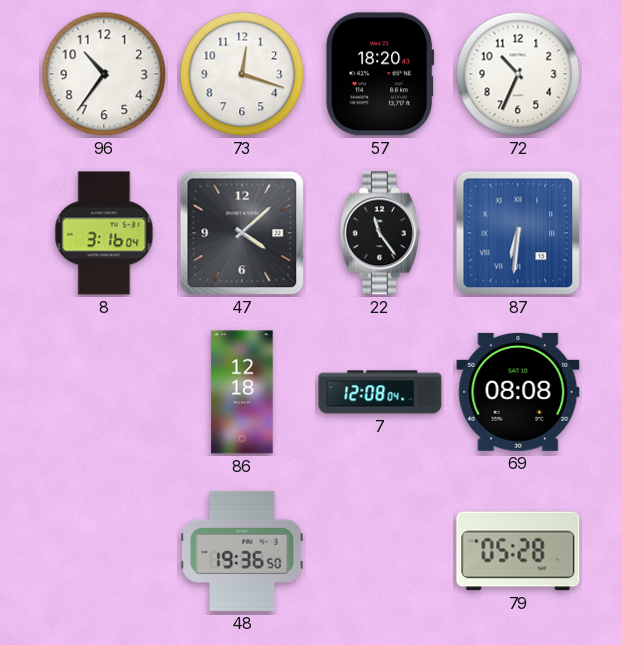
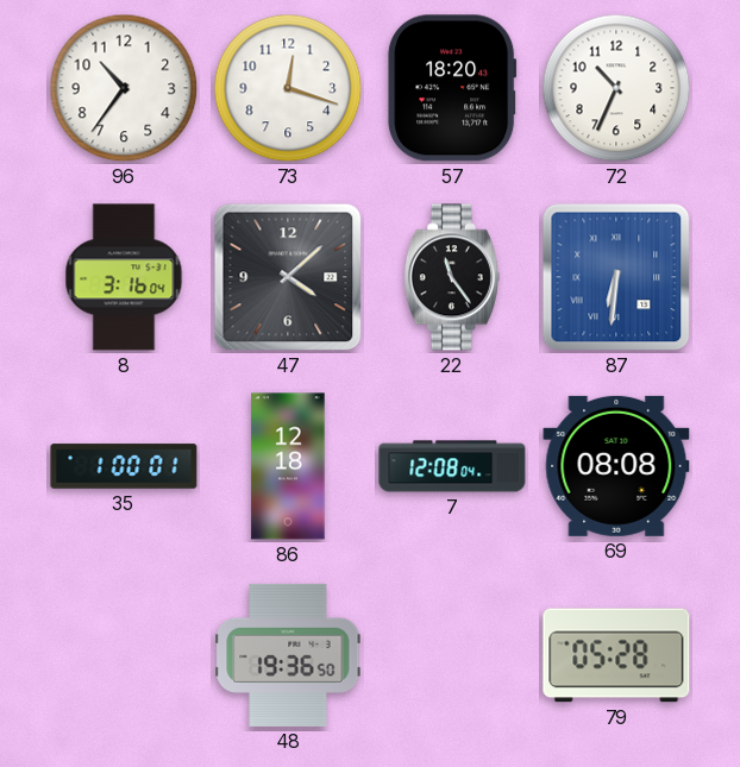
35: none -> 1:00
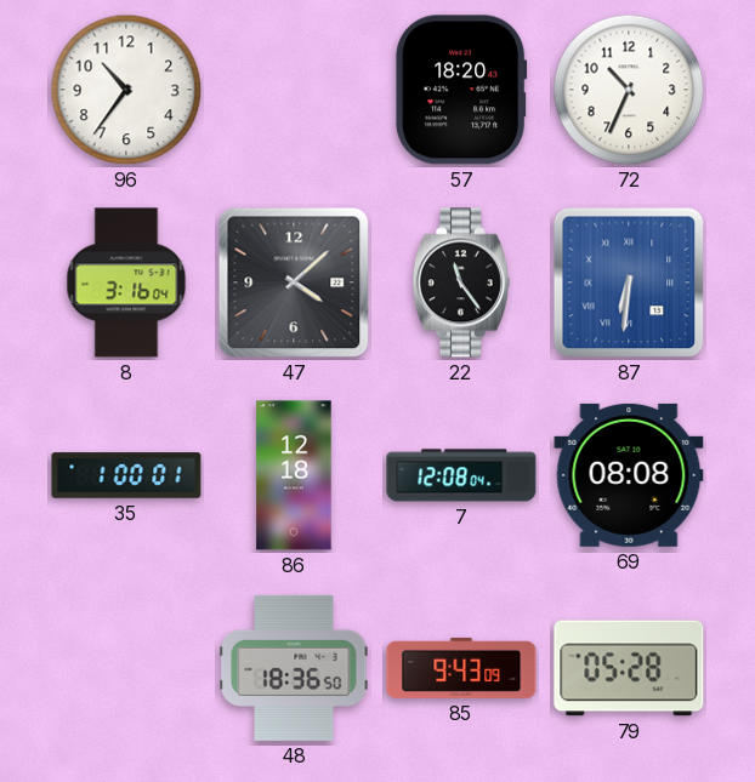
73: 12:18 -> none
48: 19:36 -> 18:36
85: none -> 9:43
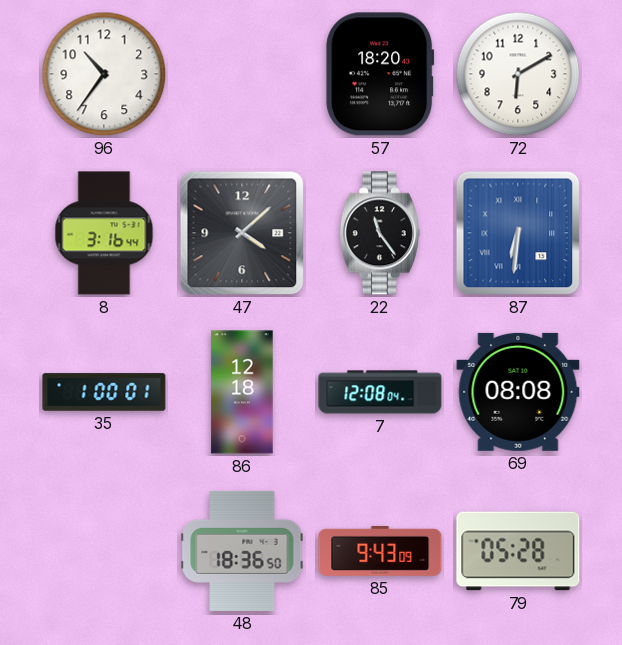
72: 10:34 -> 6:10
8: 3:16:04 -> 3:16:44
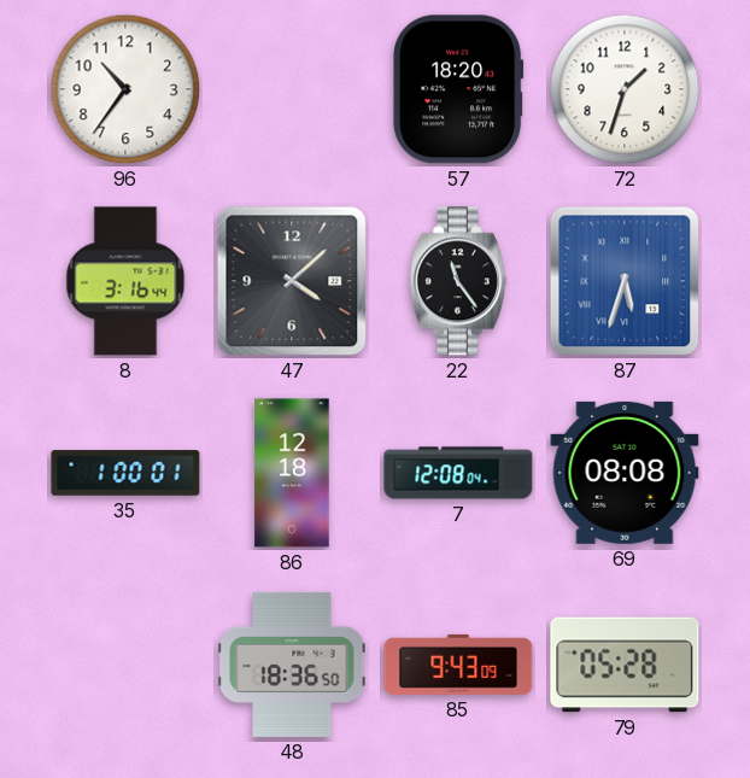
72: 6:10 -> 1:33
87: 6:31 -> 5:33
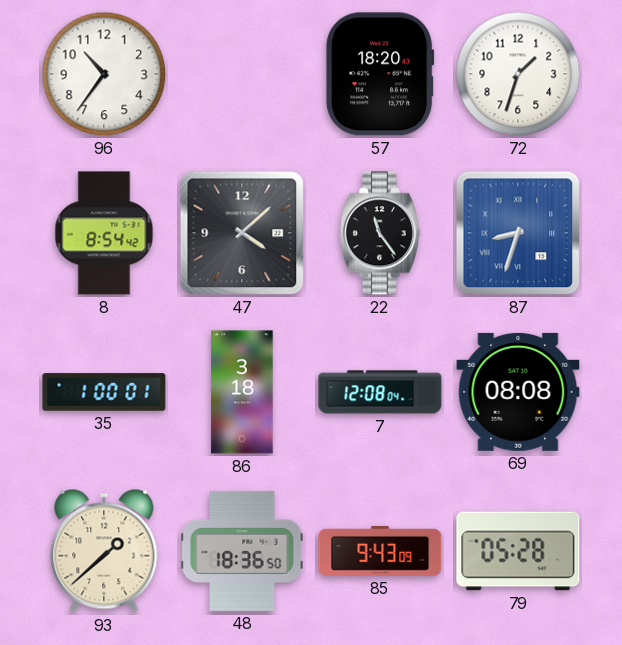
8: 3:16 -> 8:54
87: 5:33 -> 8:33
86: 12:18 -> 3:18
93: none -> 1:38
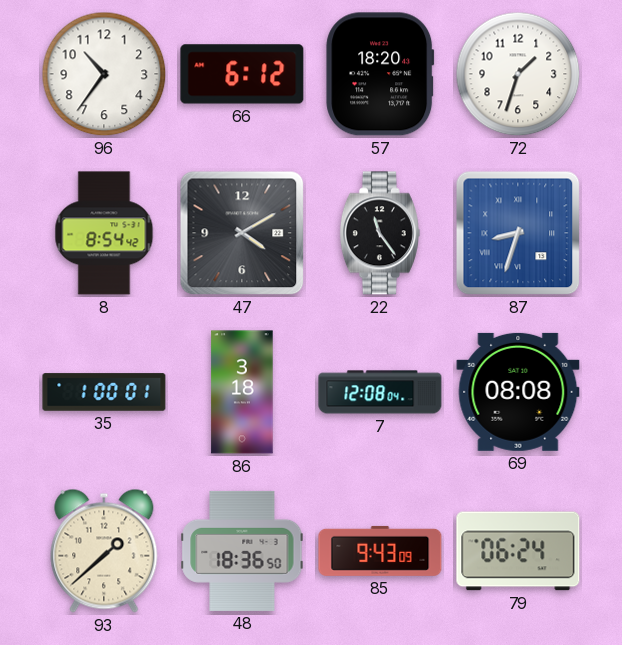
66: none -> 6:12
47: 4:08 -> 4:10
79: 05:28 -> 06:24
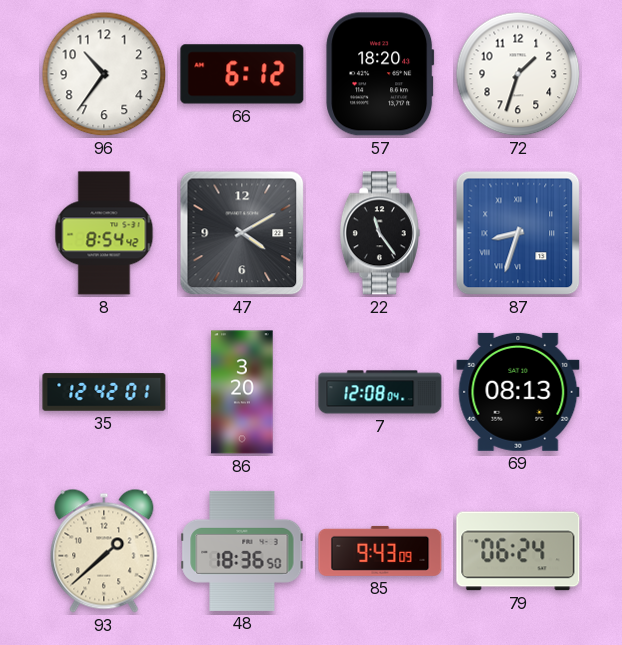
35: 1:00 -> 12:42
86: 3:18 -> 3:20
69: 08:08 -> 08:13
